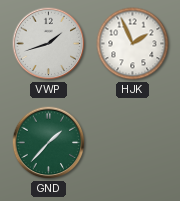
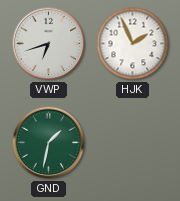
VWP: 1:42 -> 6:42
GND: 1:37 -> 1:32
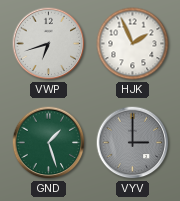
GND: 1:32 -> 1:27
VYV: none -> 3:00
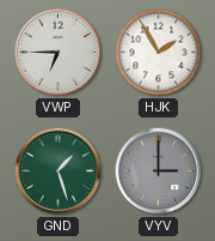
VWP: 6:42 -> 6:45
HJK: 1:56 -> 1:55
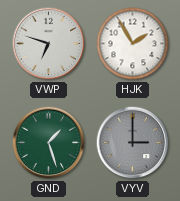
VWP: 6:45 -> 6:48
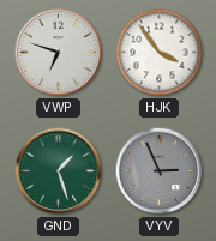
HJK: 1:55 -> 3:54
VYV: 3:00 -> 2:56
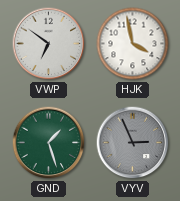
VWP: 6:48 -> 6:51
HJK: 3:54 -> 3:58
